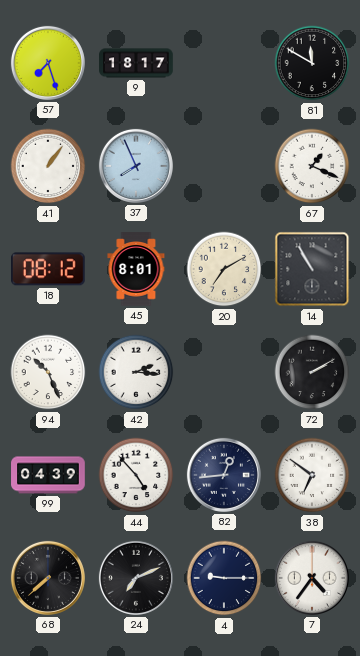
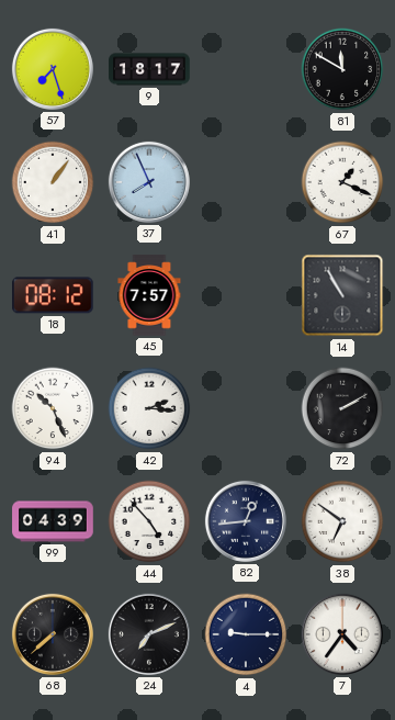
45: 8:01 -> 7:57
20: 7:10 -> none
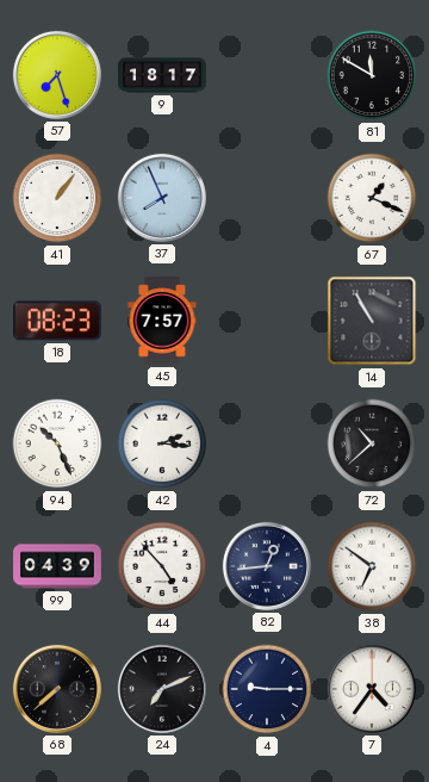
18: 08:12 -> 08:23
72: 2:10 -> 10:38
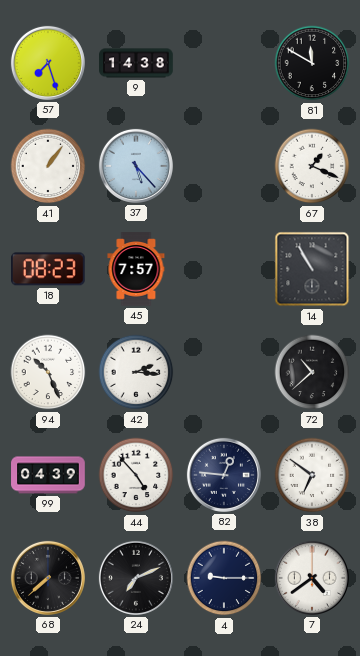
9: 18:17 -> 14:38
37: 7:56 -> 5:23
82: 12:44 -> 12:46
7: 4:36 -> 4:39
